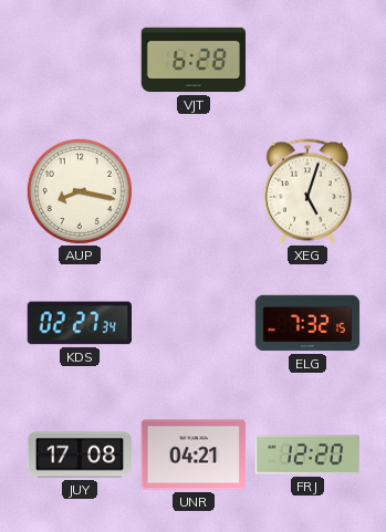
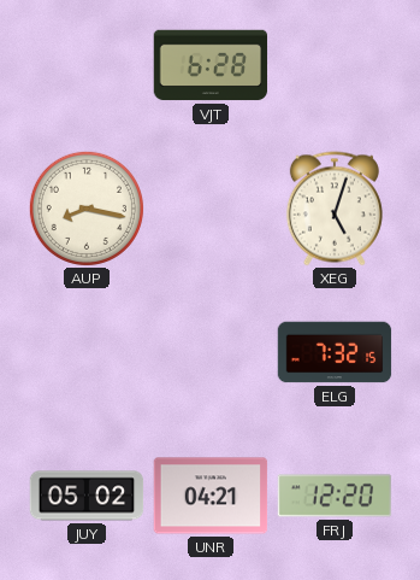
KDS: 02:27 -> none
JUY: 17:08 -> 05:02
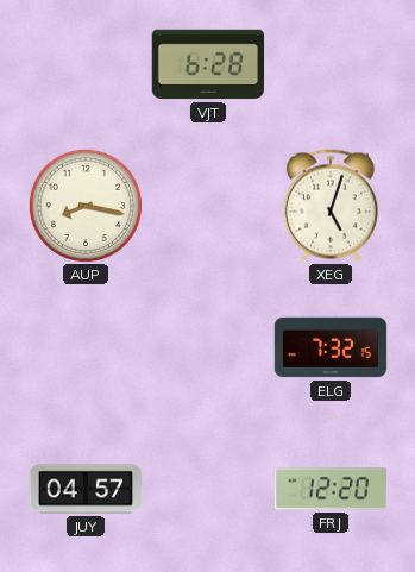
JUY: 05:02 -> 04:57
UNR: 04:21 -> none
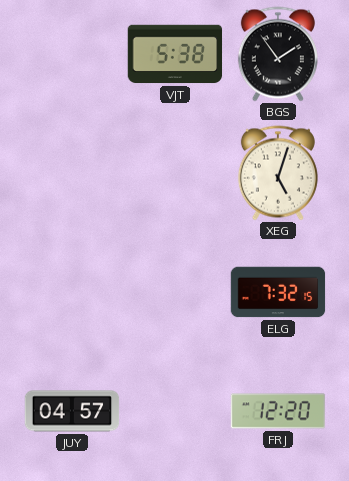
VJT: 6:28 -> 5:38
BGS: none -> 1:54
AUP: 8:17 -> none
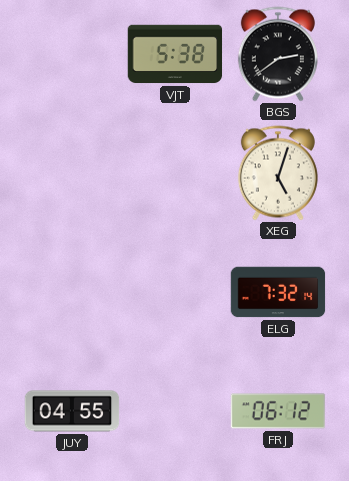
BGS: 1:54 -> 2:39
ELG: 7:32:15 -> 7:32:14
JUY: 04:57 -> 04:55
FRJ: 12:20 -> 06:12
